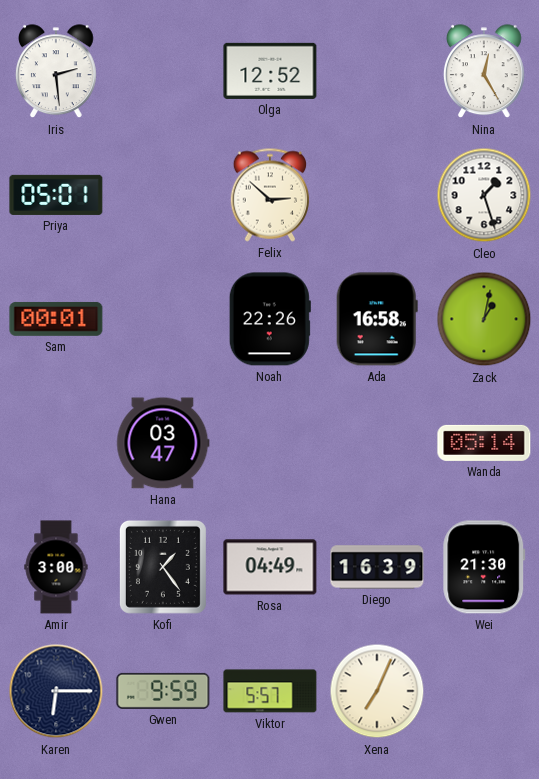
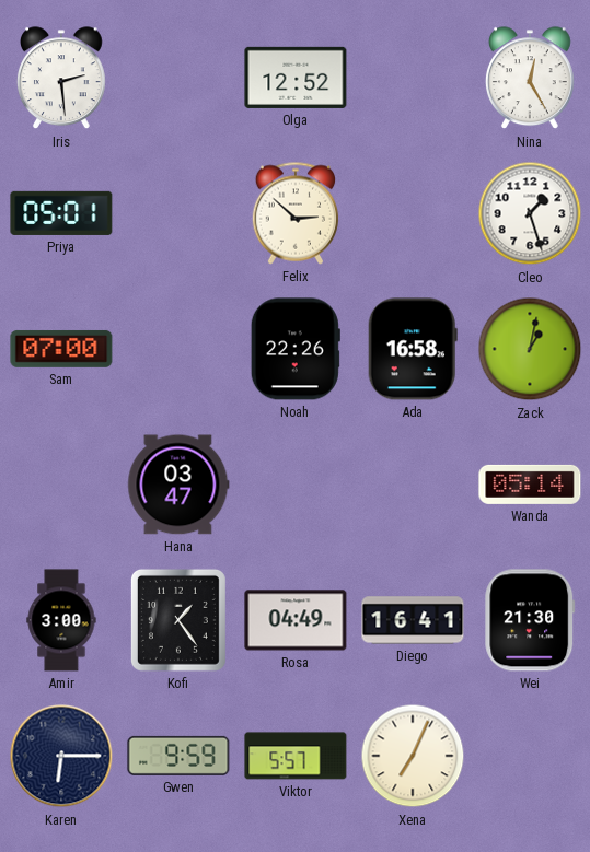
Sam: 00:01 -> 07:00
Diego: 16:39 -> 16:41
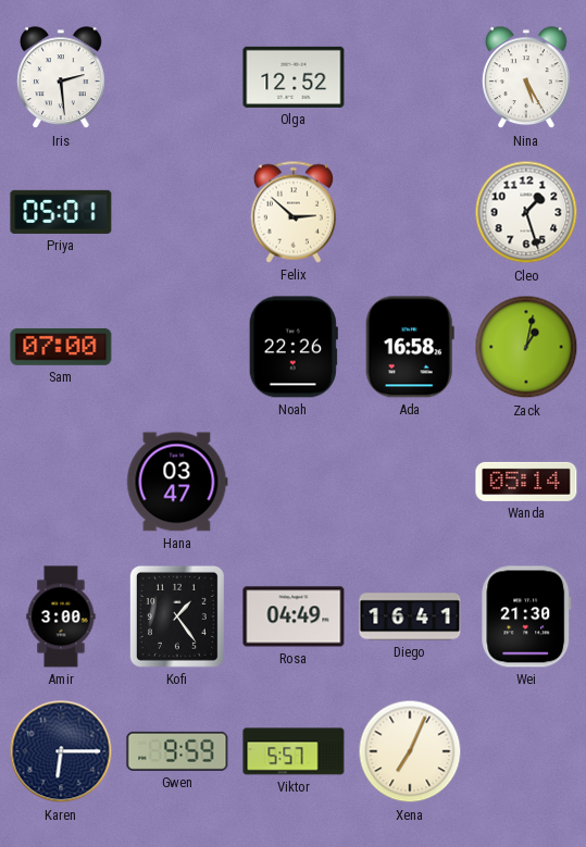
Nina: 12:25 -> 5:25
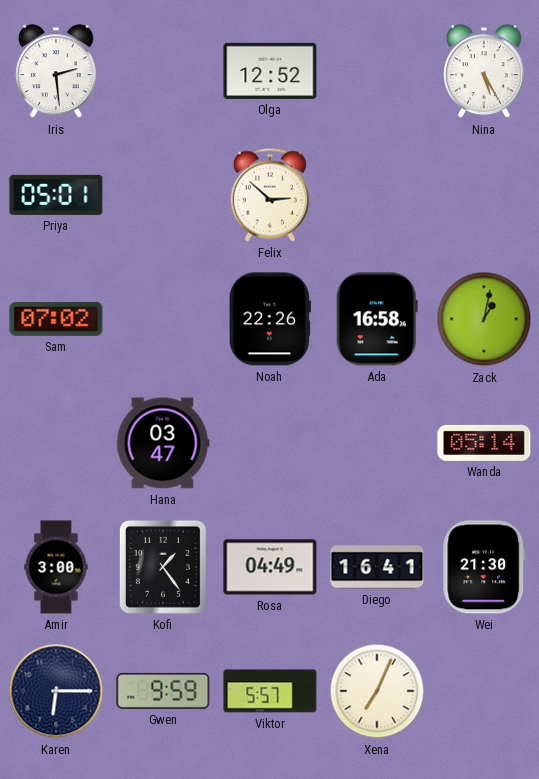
Cleo: 1:27 -> none
Sam: 07:00 -> 07:02
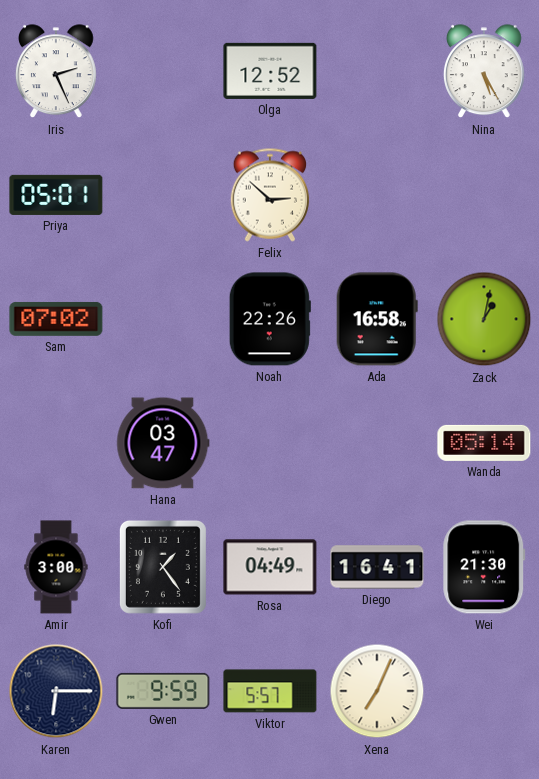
Iris: 2:29 -> 2:26
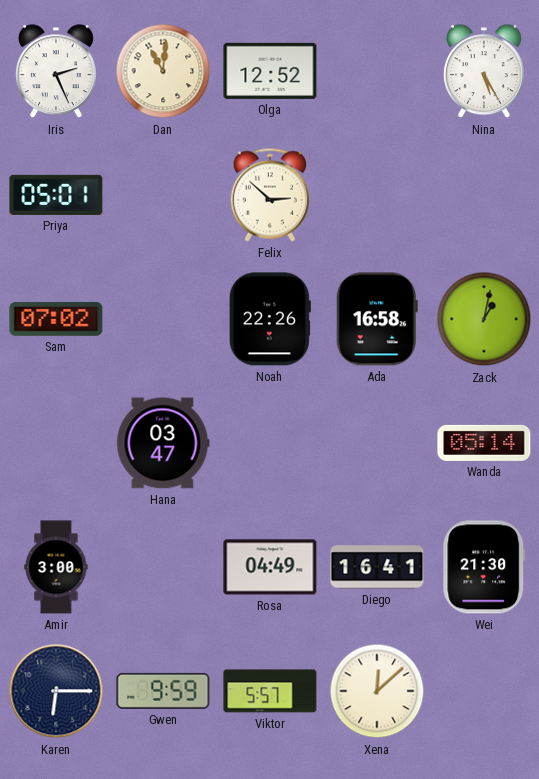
Dan: none -> 11:01
Kofi: 1:24 -> none
Xena: 7:04 -> 12:08
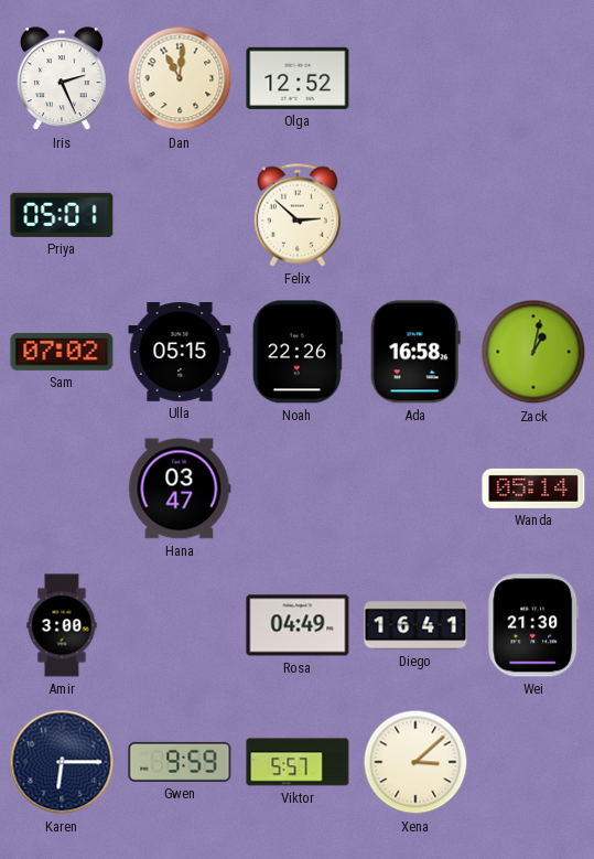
Nina: 5:25 -> none
Ulla: none -> 05:15
Xena: 12:08 -> 3:08
